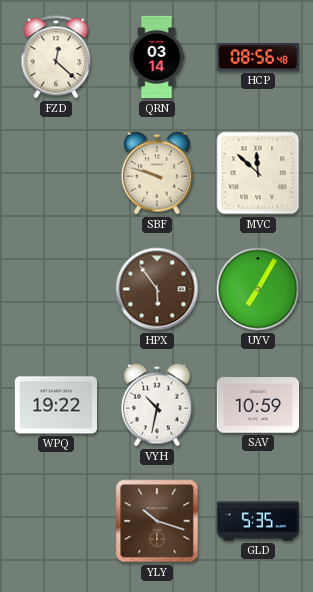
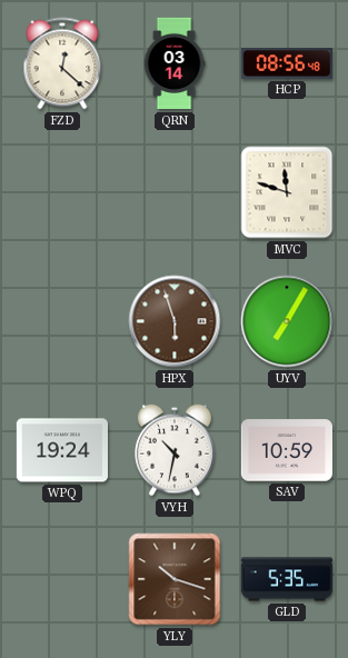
SBF: 9:48 -> none
MVC: 11:52 -> 11:48
HPX: 5:54 -> 5:57
WPQ: 19:22 -> 19:24
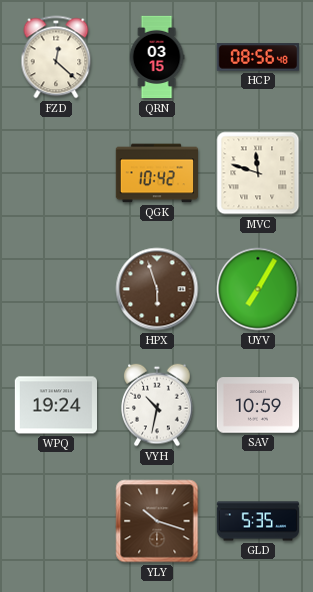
QRN: 03:14 -> 03:15
QGK: none -> 10:42
